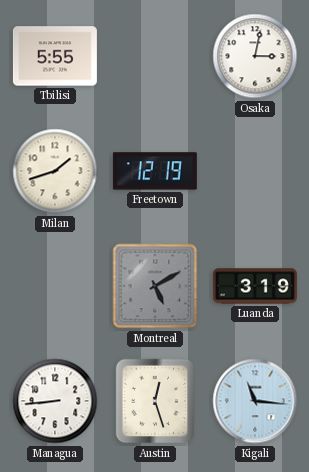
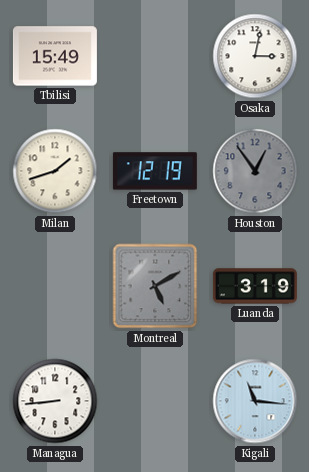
Tbilisi: 5:55 -> 15:49
Houston: none -> 12:54
Austin: 12:27 -> none
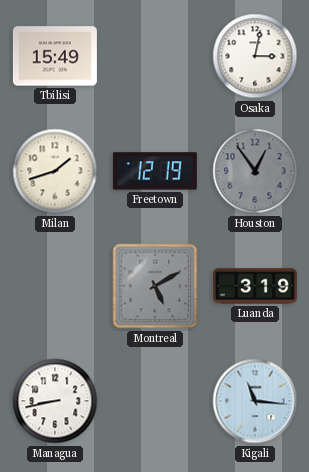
Managua: 8:44 -> 8:43
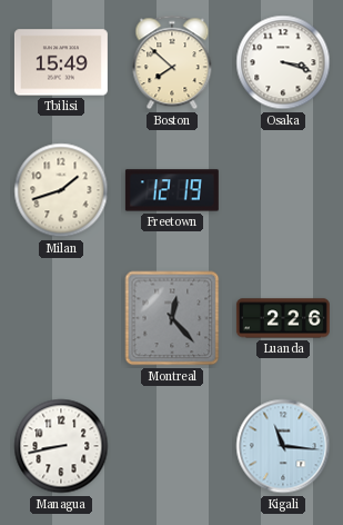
Boston: none -> 7:52
Osaka: 3:02 -> 3:18
Houston: 12:54 -> none
Montreal: 5:10 -> 12:23
Luanda: 3:19 -> 2:26
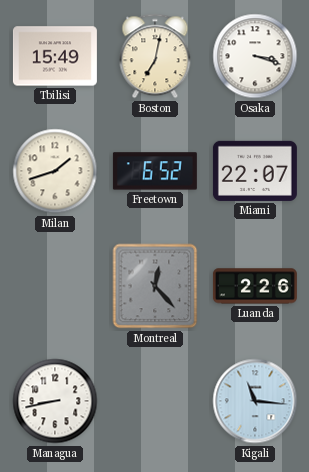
Boston: 7:52 -> 7:02
Freetown: 12:19 -> 6:52
Miami: none -> 22:07
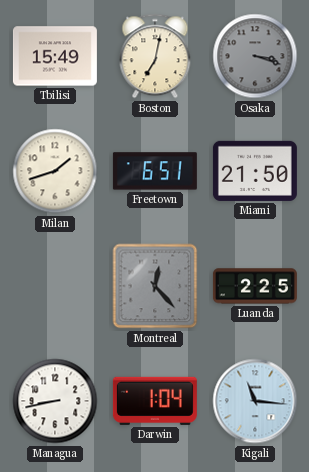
Osaka dial: white -> grey
Freetown: 6:52 -> 6:51
Miami: 22:07 -> 21:50
Luanda: 2:26 -> 2:25
Darwin: none -> 1:04
